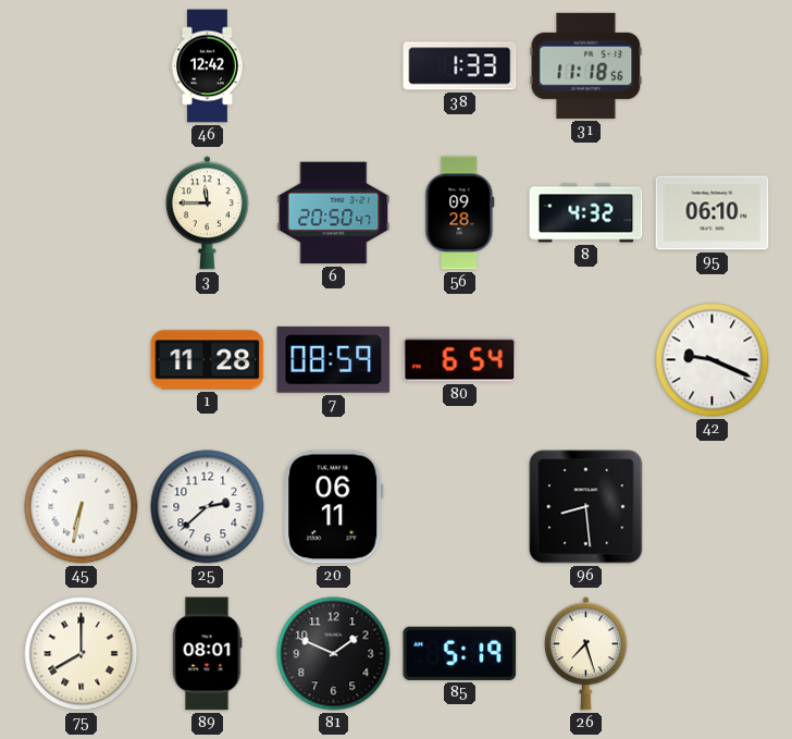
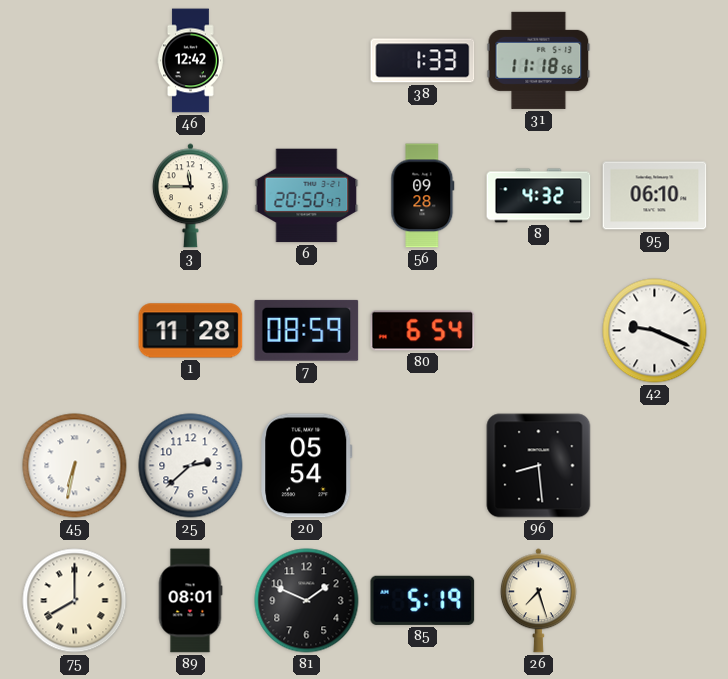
20: 06:11 -> 05:54
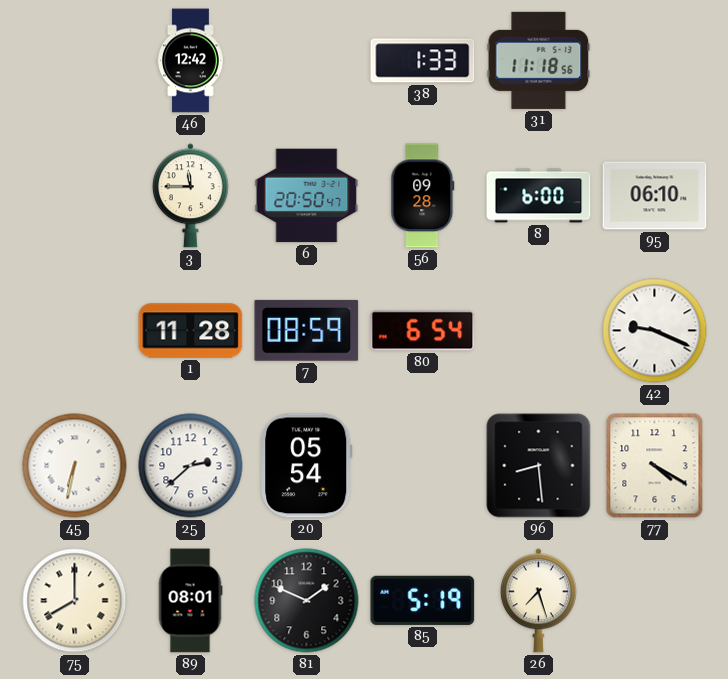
8: 4:32 -> 6:00
77: none -> 4:20
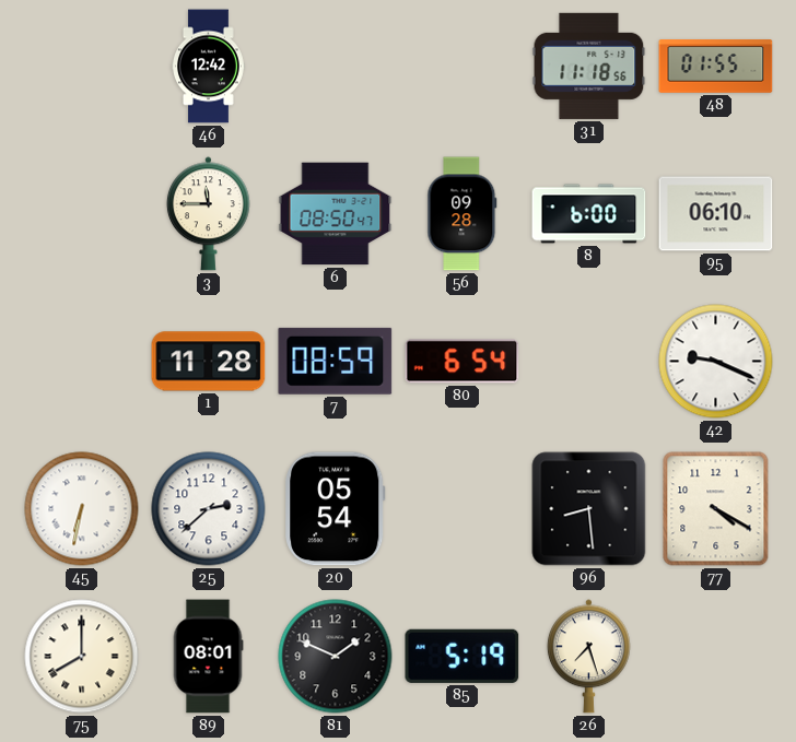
38: 1:33 -> none
48: none -> 01:55
6: 20:50 -> 08:50
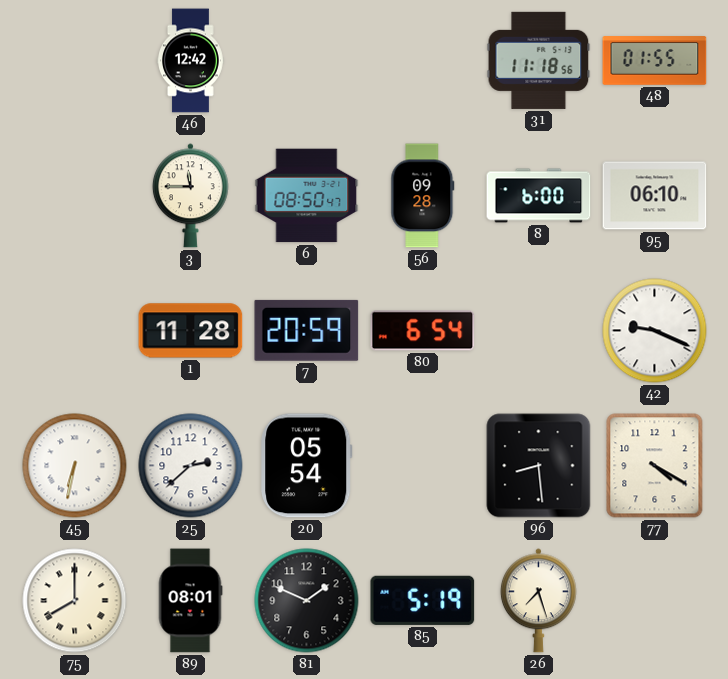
7: 08:59 -> 20:59
